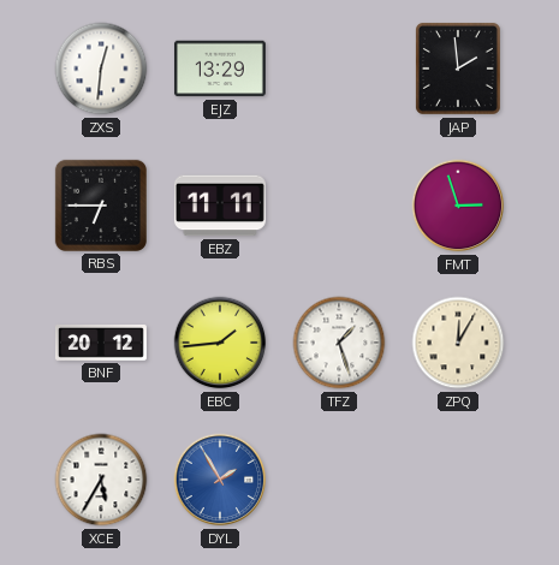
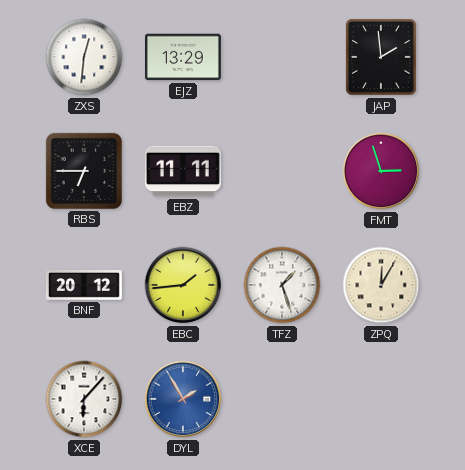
XCE: 5:35 -> 6:07
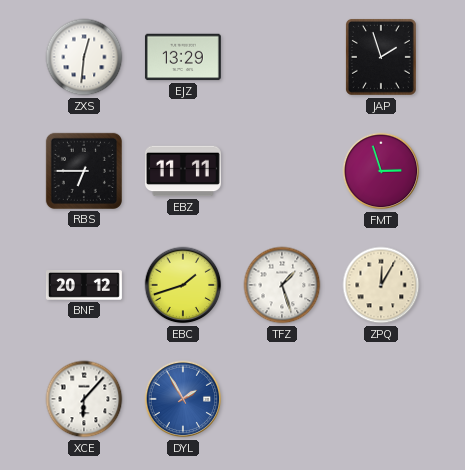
JAP: 1:59 -> 1:57
EBC: 1:44 -> 1:42
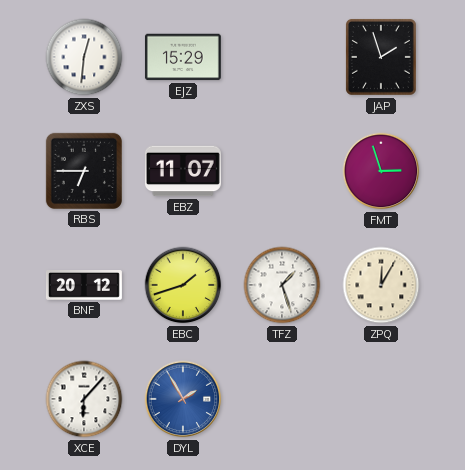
EJZ: 13:29 -> 15:29
EBZ: 11:11 -> 11:07
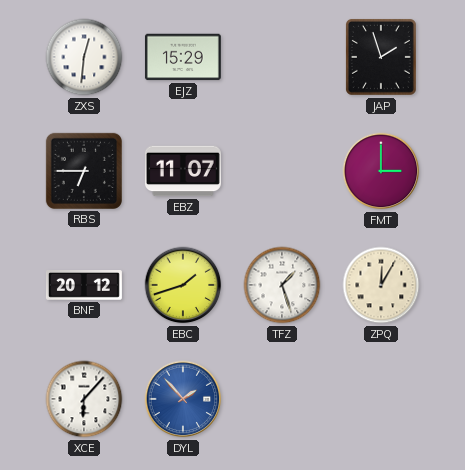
FMT: 2:57 -> 3:00
DYL: 1:55 -> 1:53
